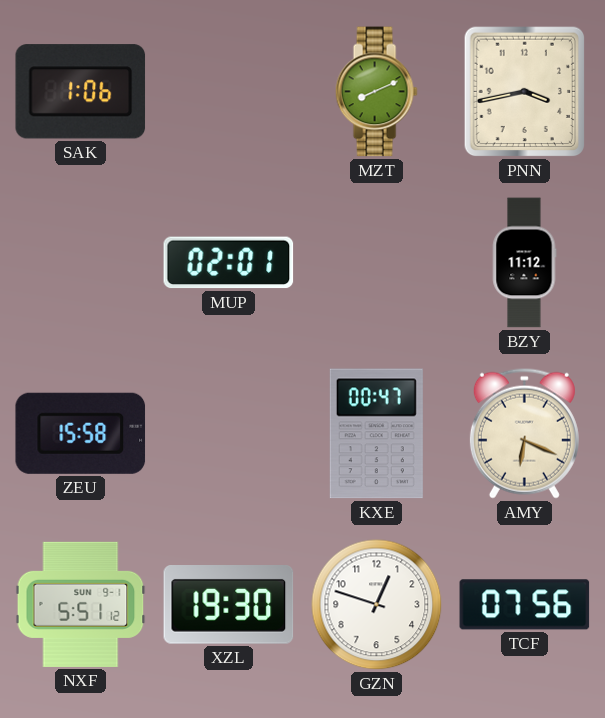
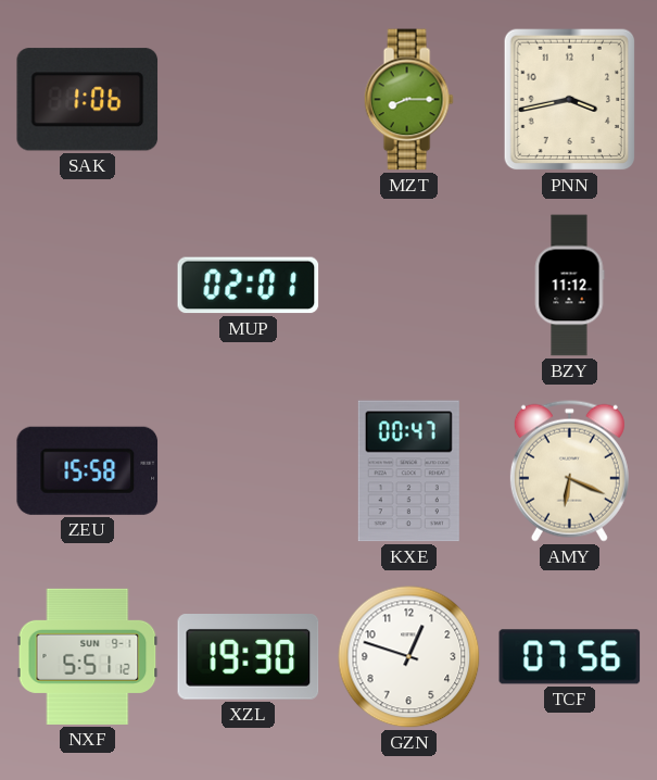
MZT: 8:11 -> 8:15
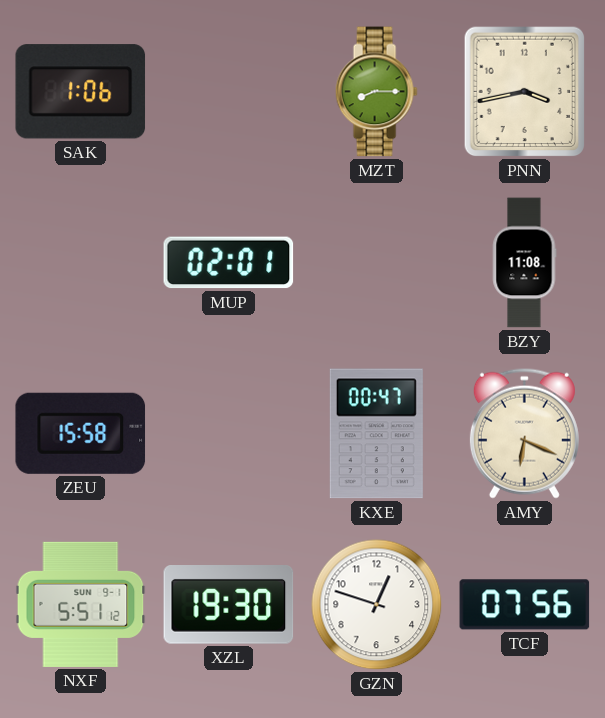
BZY: 11:12 -> 11:08
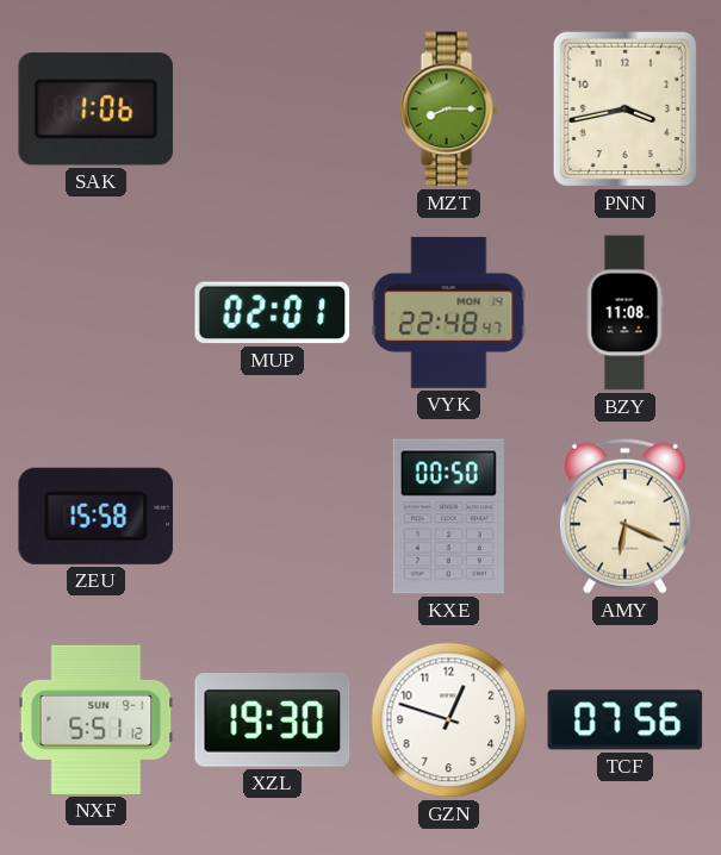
VYK: none -> 22:48
KXE: 00:47 -> 00:50
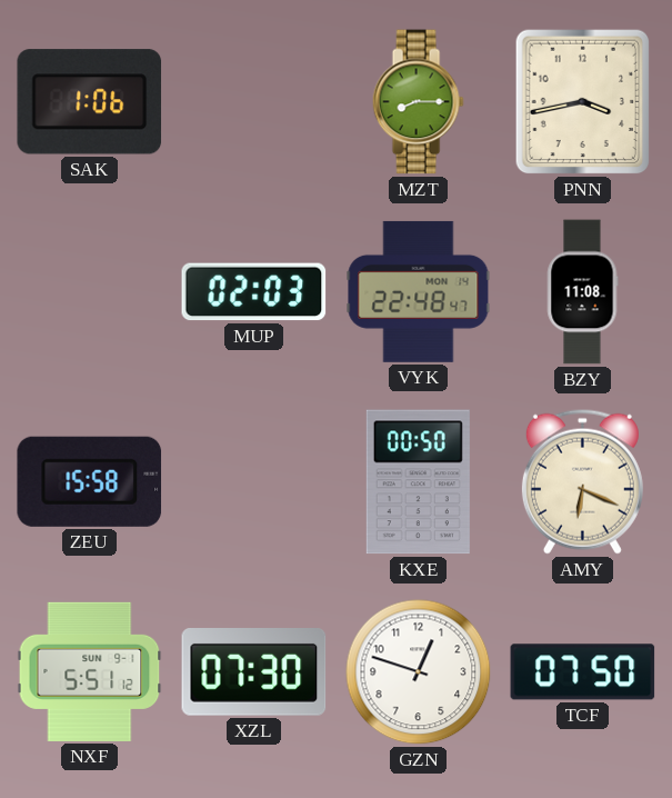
MUP: 02:01 -> 02:03
XZL: 19:30 -> 07:30
TCF: 07:56 -> 07:50
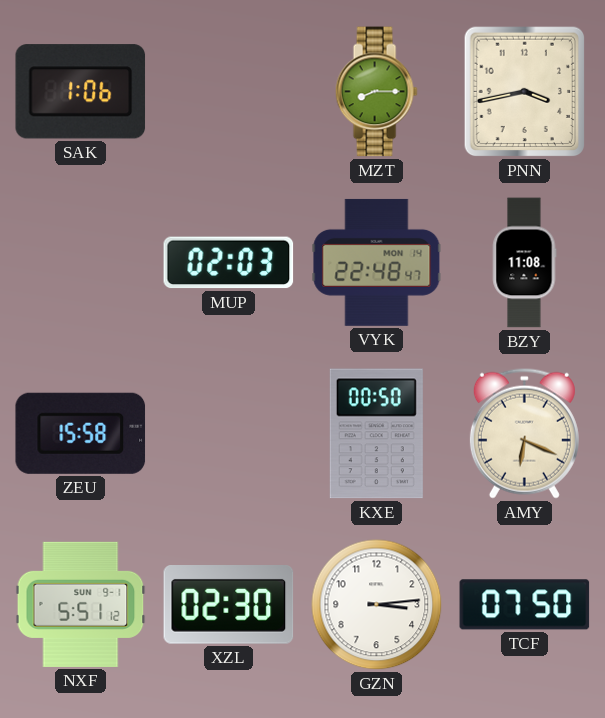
XZL: 07:30 -> 02:30
GZN: 12:48 -> 3:14
